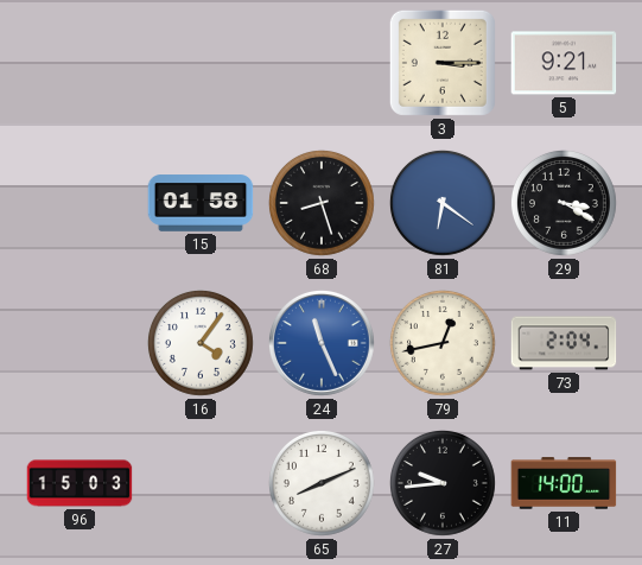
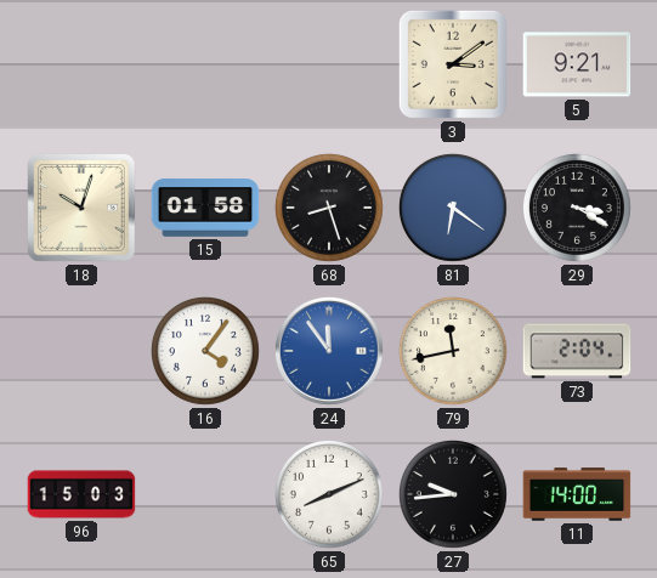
3: 3:15 -> 3:09
18: none -> 10:03
24: 11:26 -> 11:54
79: 12:43 -> 11:43
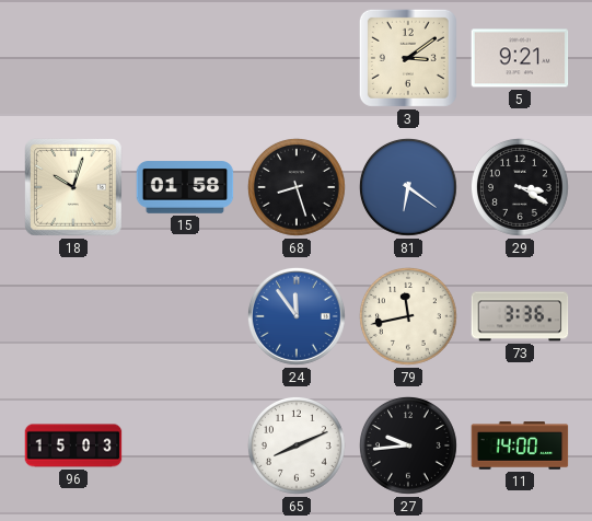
16: 4:06 -> none
73: 2:04 -> 3:36
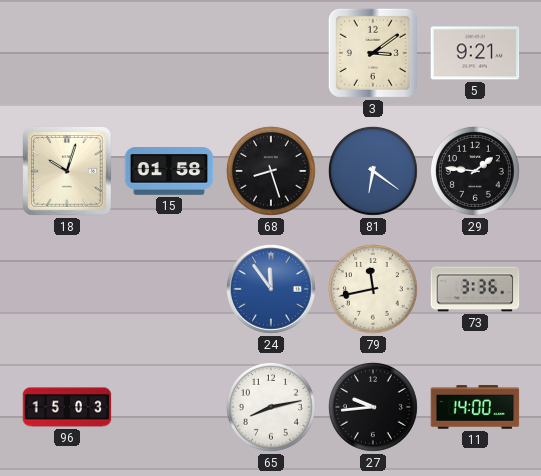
29: 3:20 -> 1:46
65: 8:11 -> 8:13
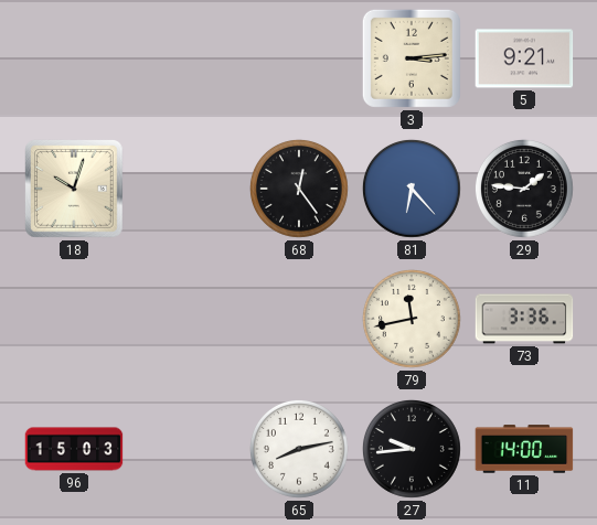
3: 3:09 -> 3:14
15: 01:58 -> none
68: 8:27 -> 12:24
81: 6:21 -> 6:23
24: 11:54 -> none
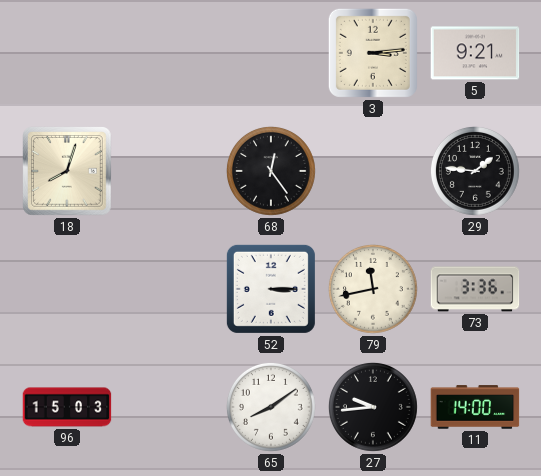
18: 10:03 -> 8:03
81: 6:23 -> none
52: none -> 3:15
65: 8:13 -> 8:09
